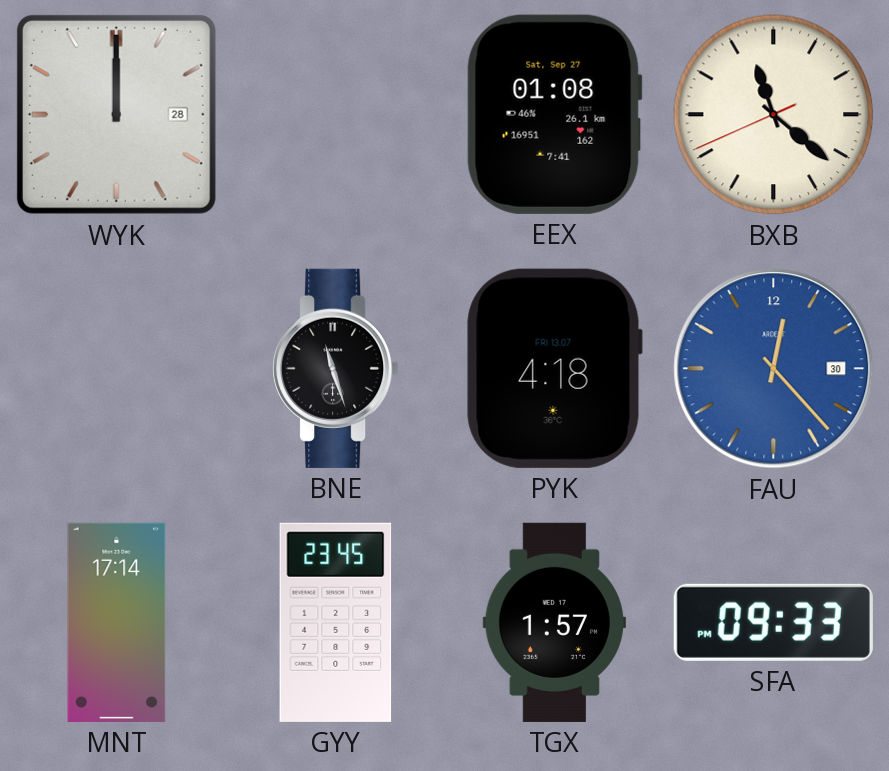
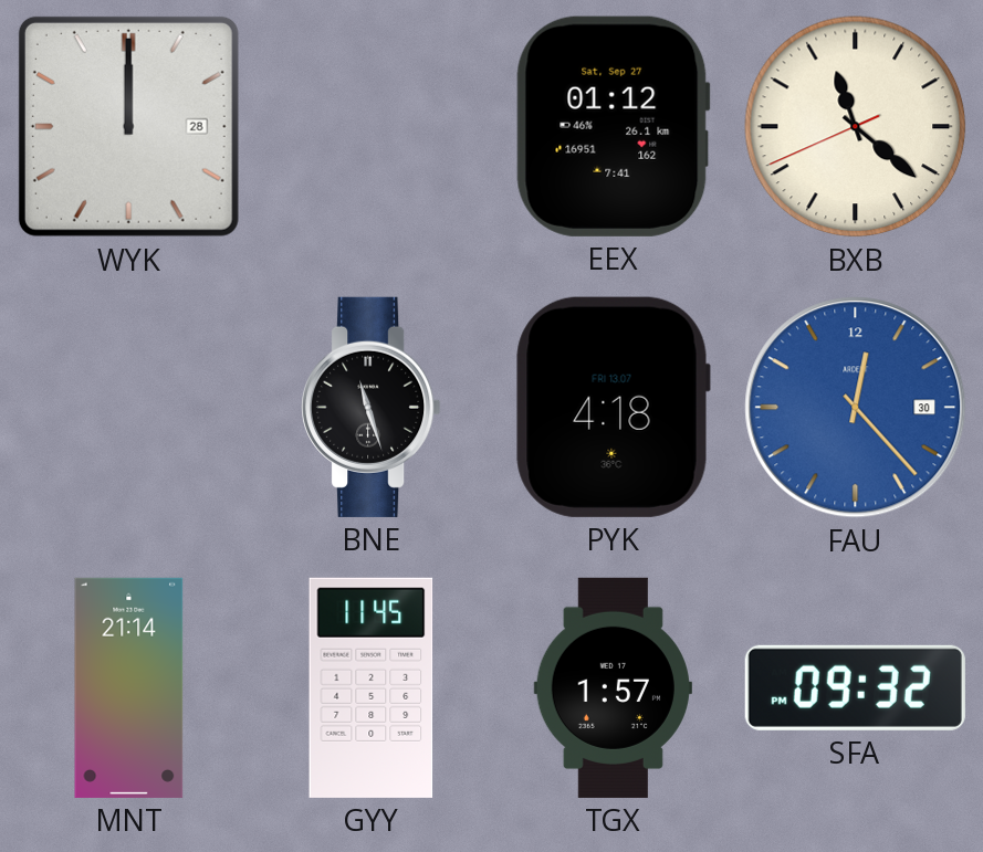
EEX: 01:08 -> 01:12
MNT: 17:14 -> 21:14
GYY: 23:45 -> 11:45
SFA: 09:33 -> 09:32
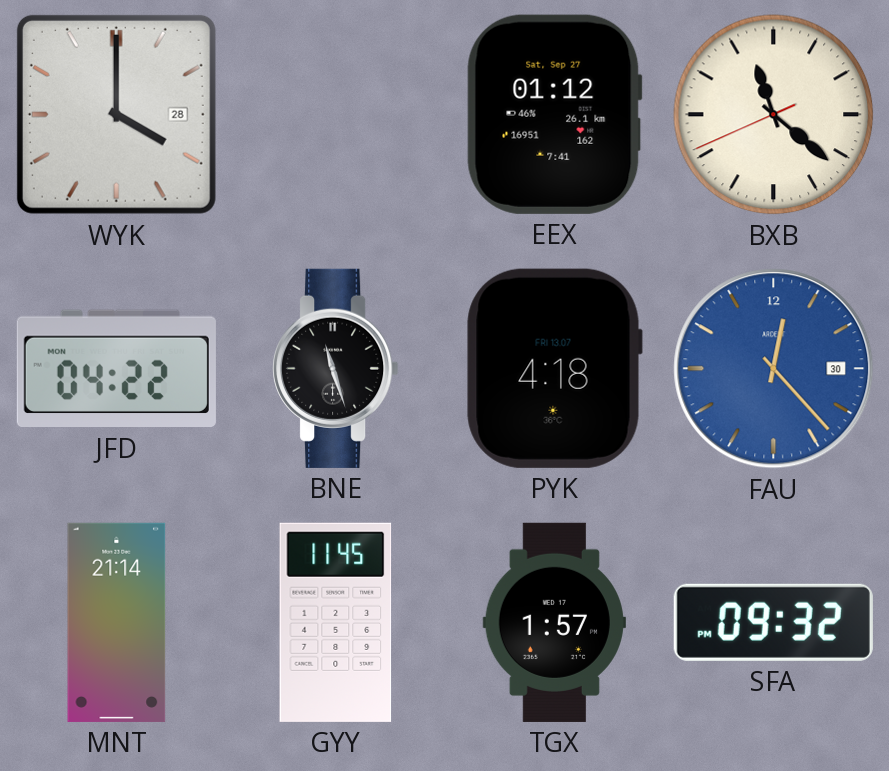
WYK: 12:00 -> 4:00
JFD: none -> 04:22
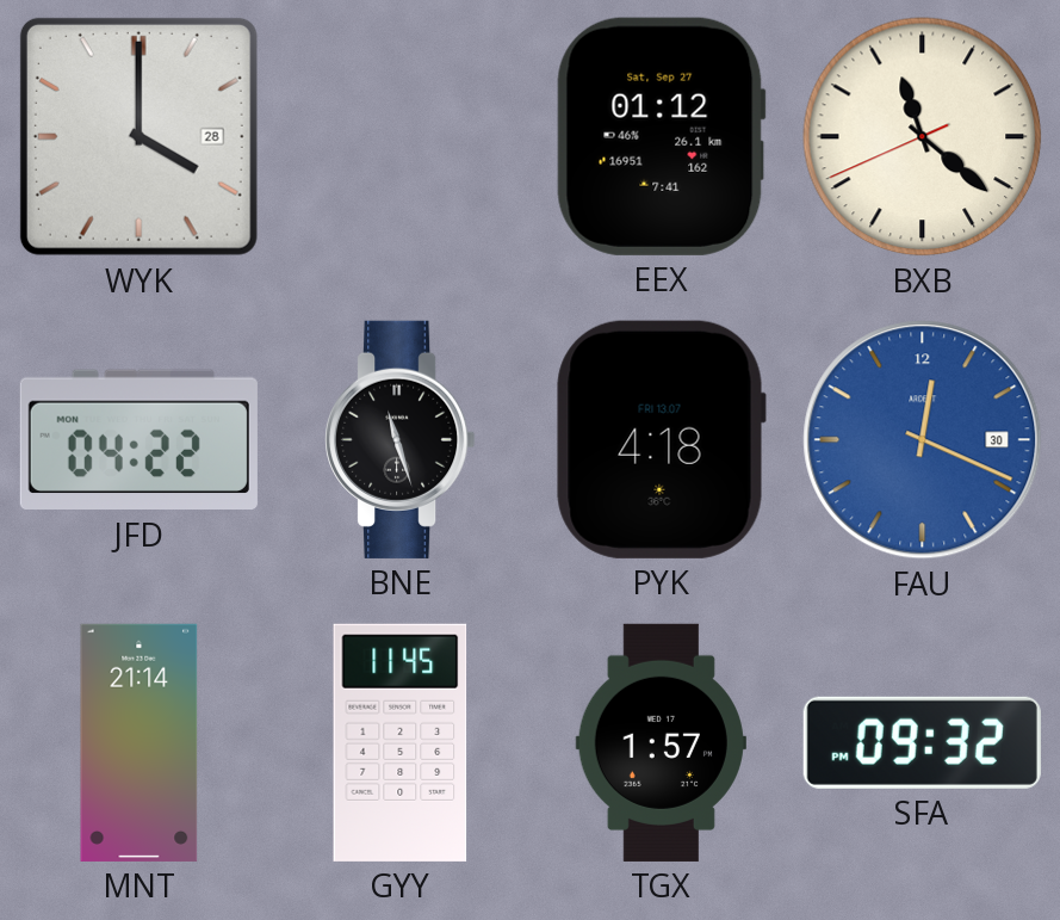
FAU: 12:23 -> 12:19
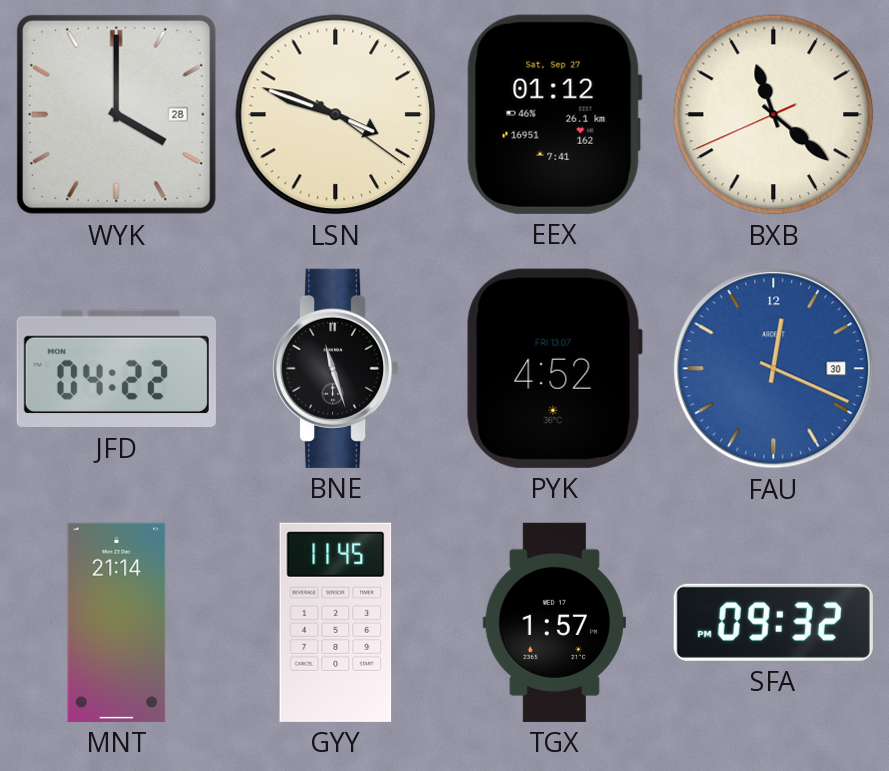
LSN: none -> 3:48
PYK: 4:18 -> 4:52
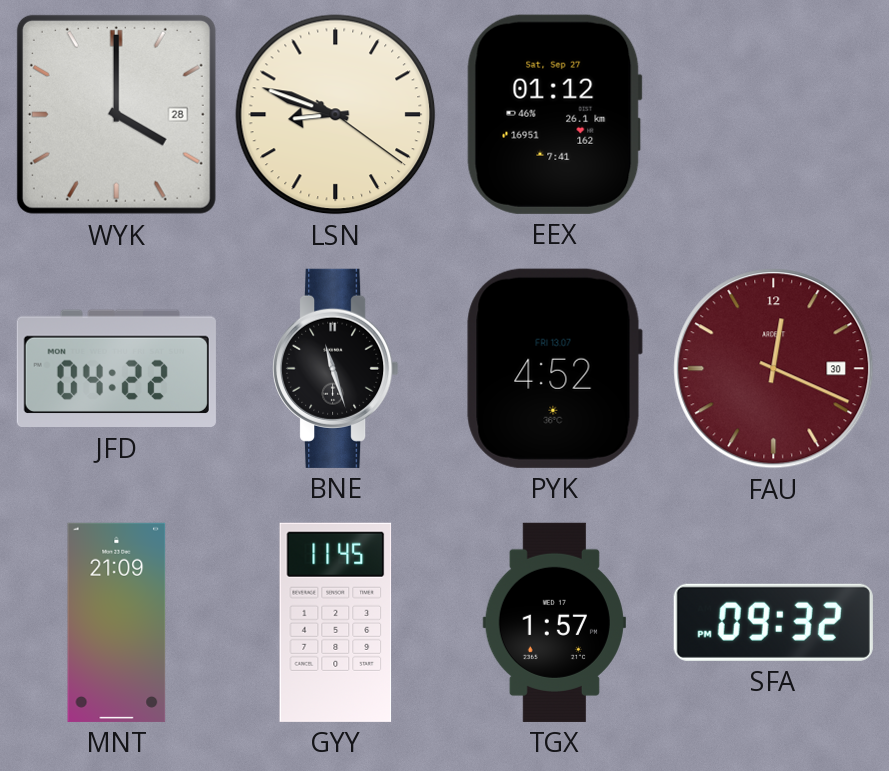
LSN: 3:48 -> 8:48
BXB: 11:21 -> none
FAU dial: blue -> burgundy
MNT: 21:14 -> 21:09
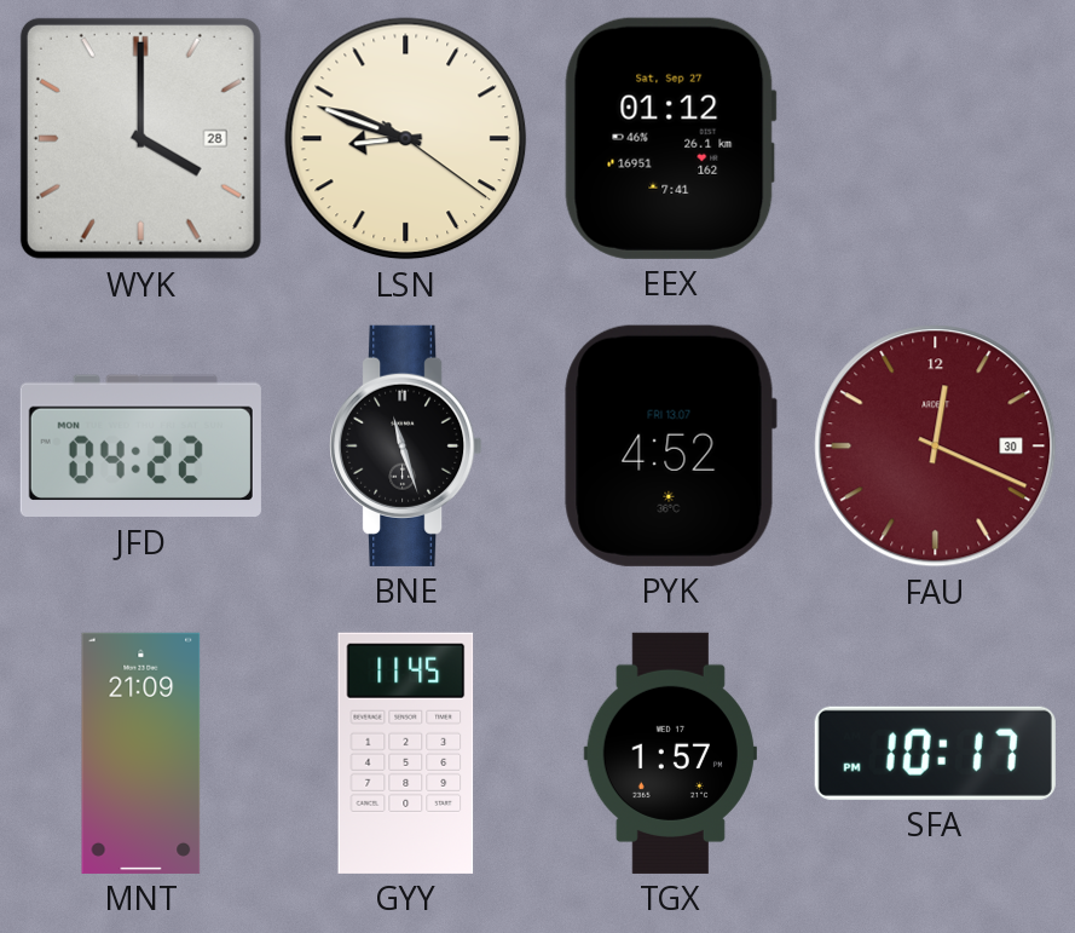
SFA: 09:32 -> 10:17
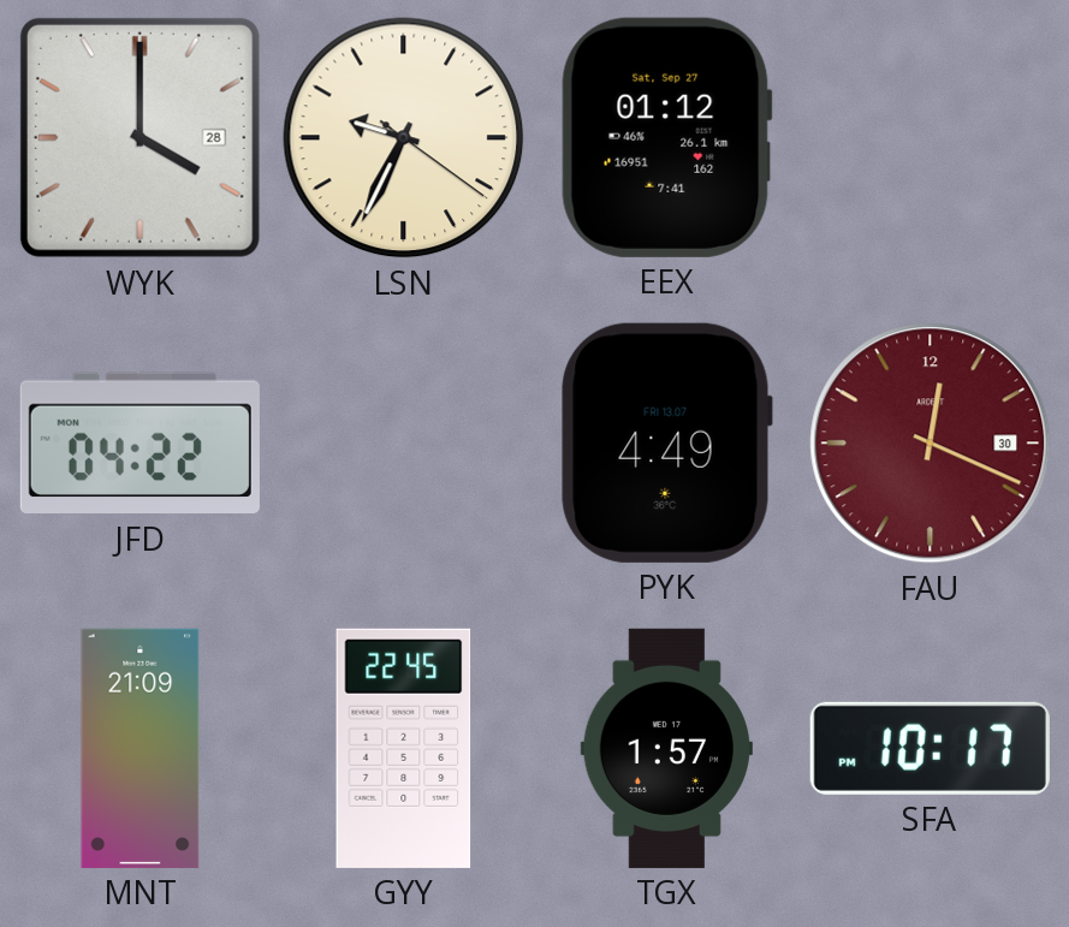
LSN: 8:48 -> 9:34
BNE: 11:27 -> none
PYK: 4:52 -> 4:49
GYY: 11:45 -> 22:45
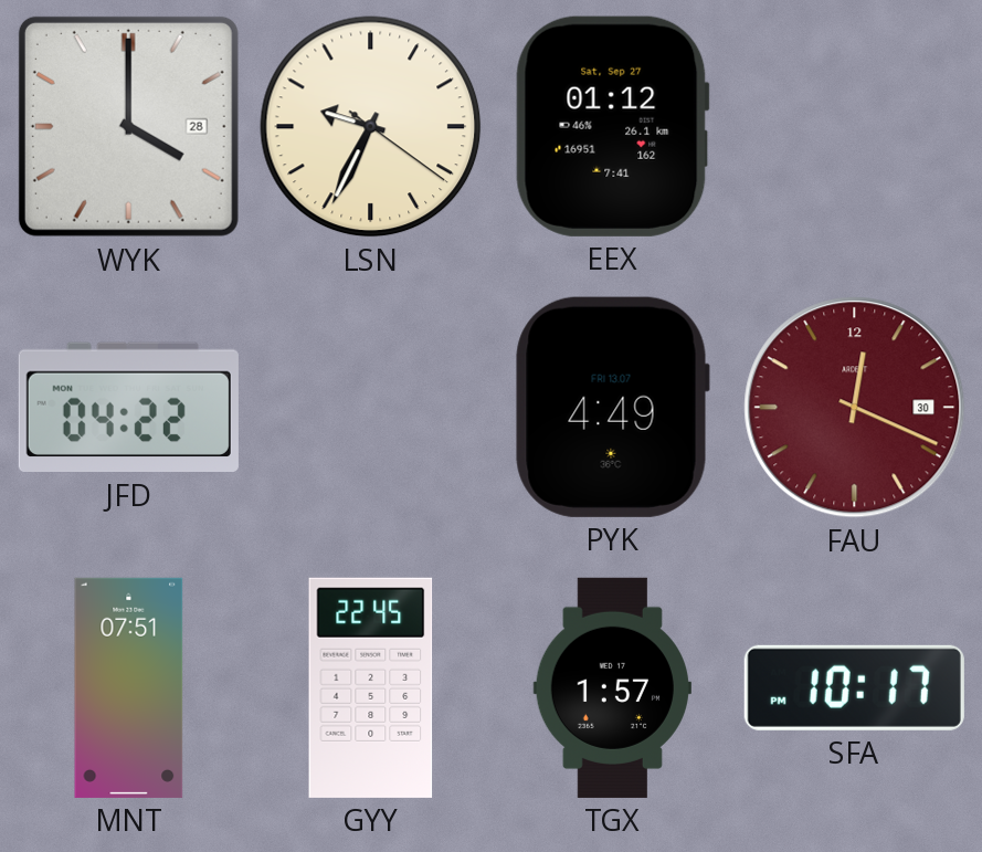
MNT: 21:09 -> 07:51
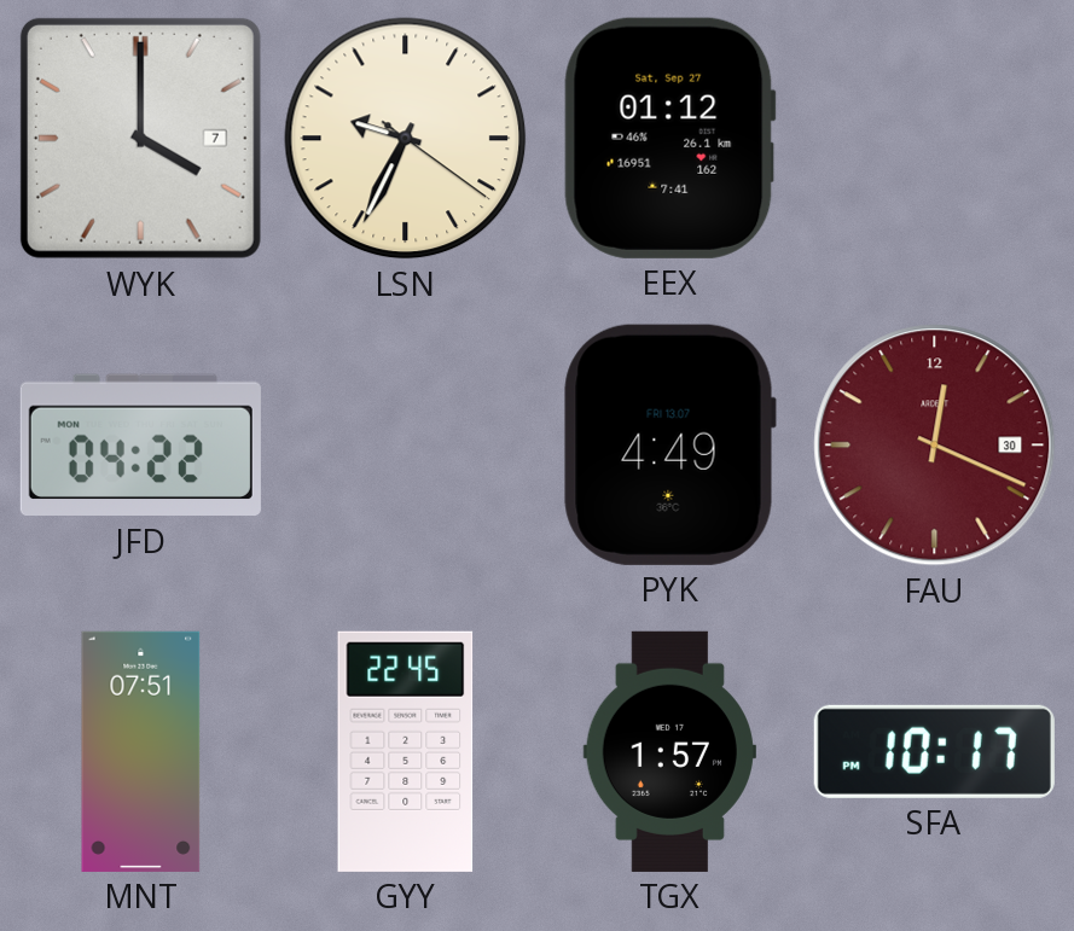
WYK date: 28 -> 7
